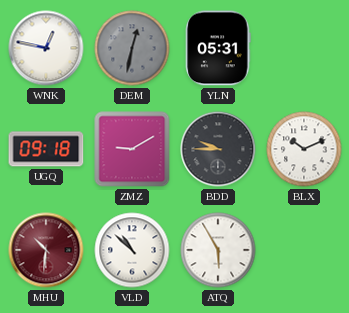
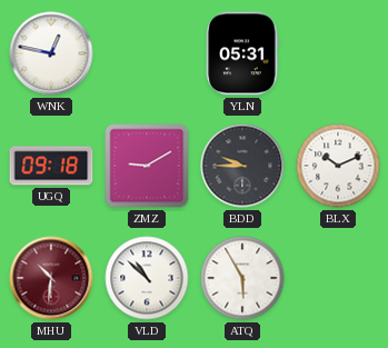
DEM: 12:32 -> none
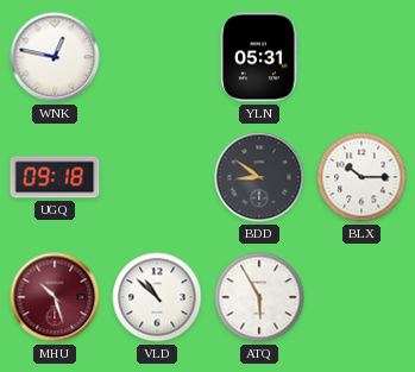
ZMZ: 9:10 -> none
BDD: 9:45 -> 8:51
BLX: 10:11 -> 10:15
MHU: 10:31 -> 10:27
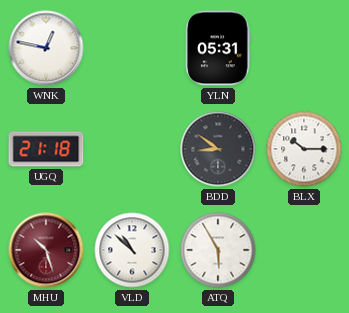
UGQ: 09:18 -> 21:18
